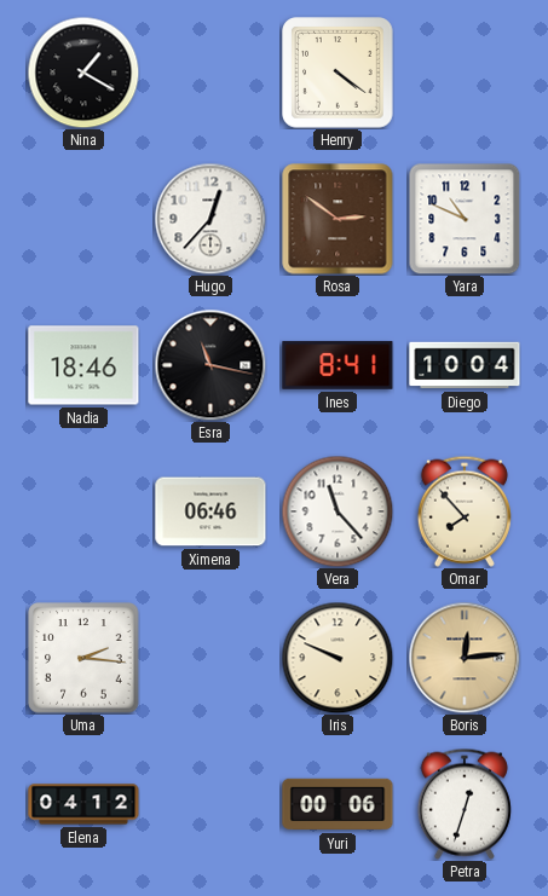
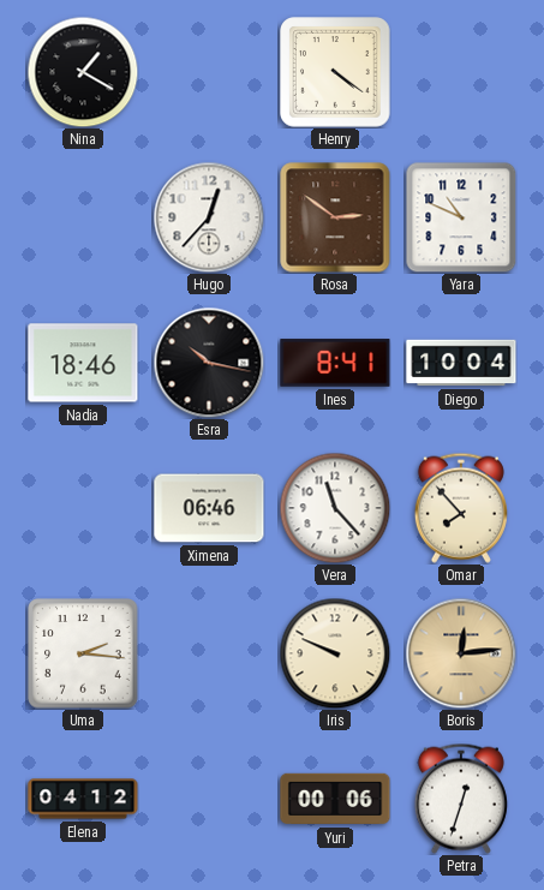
Esra: 11:17 -> 10:17
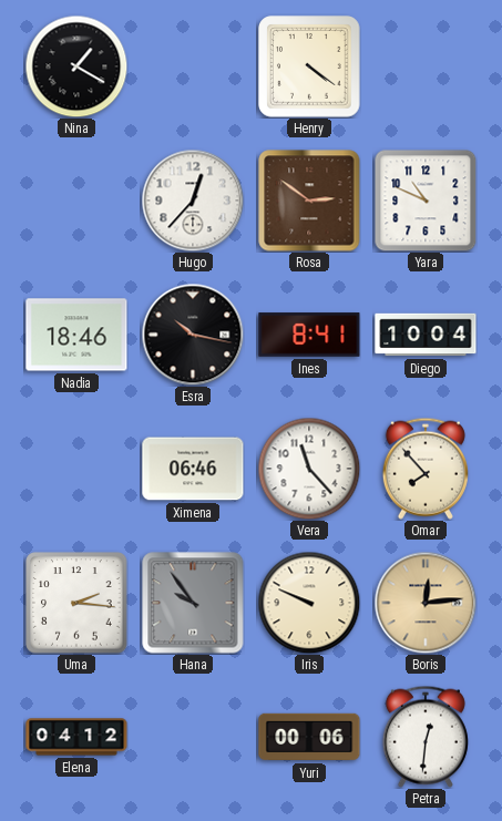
Hana: none -> 9:54
Petra: 12:33 -> 12:31
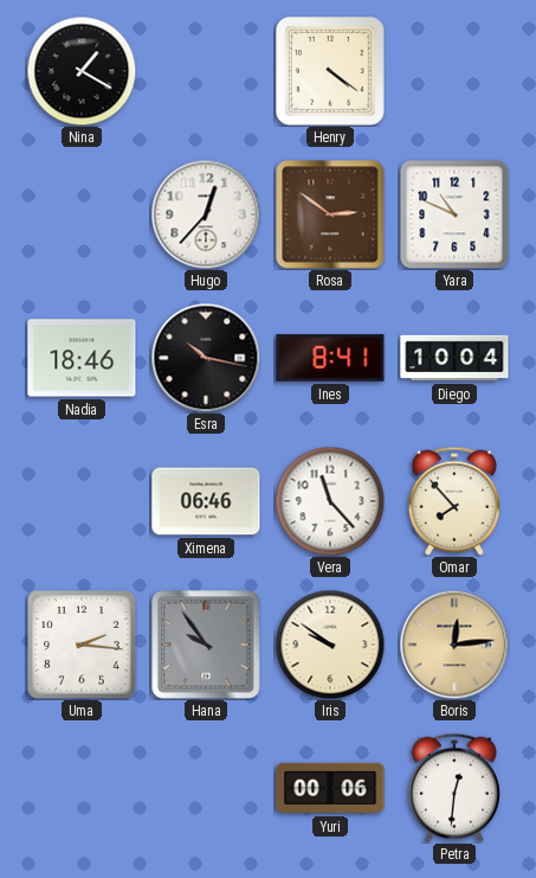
Iris: 9:49 -> 9:51
Elena: 04:12 -> none
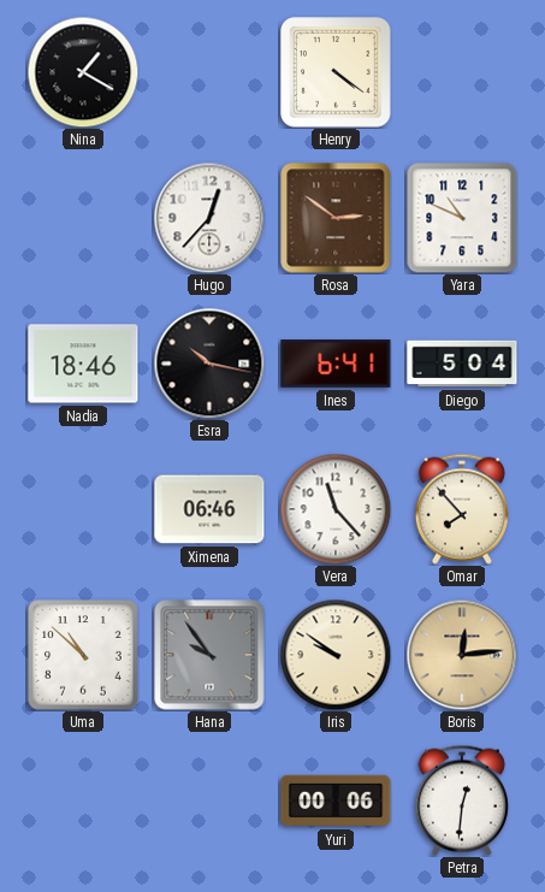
Ines: 8:41 -> 6:41
Diego: 10:04 -> 5:04
Uma: 2:16 -> 10:52
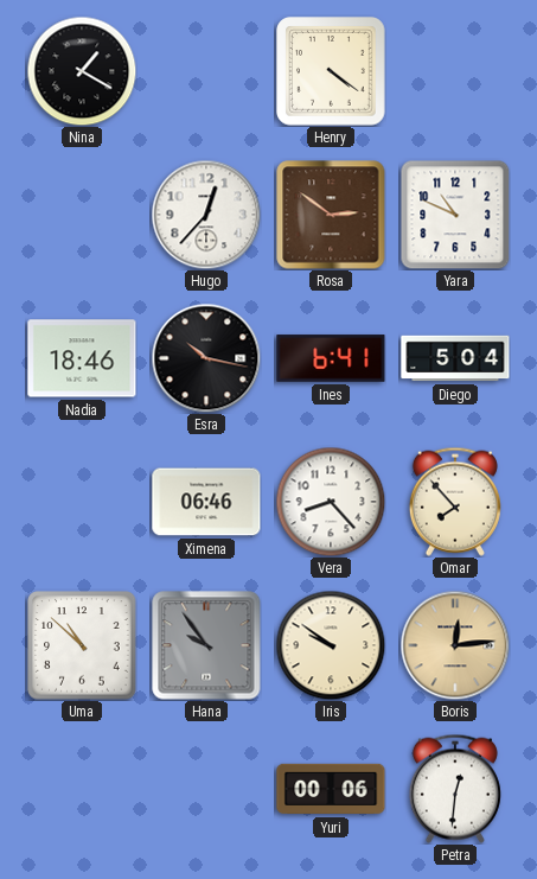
Vera: 11:23 -> 8:23
